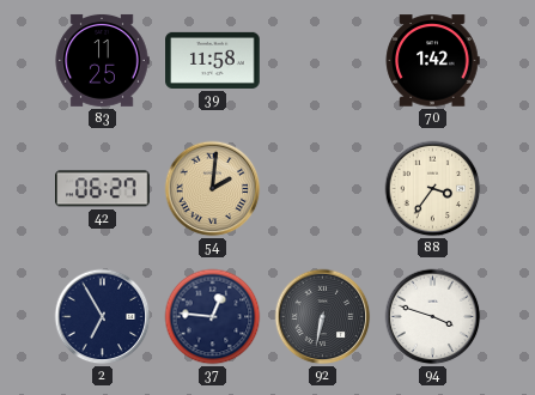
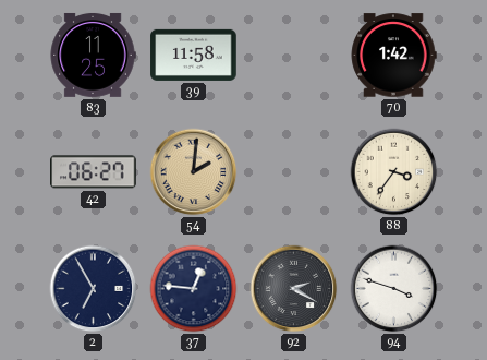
92: 6:32 -> 2:20
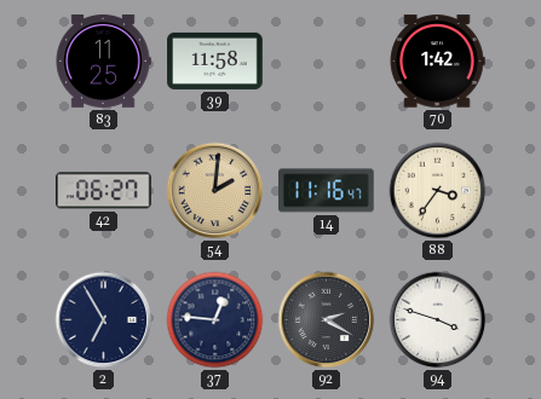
14: none -> 11:16
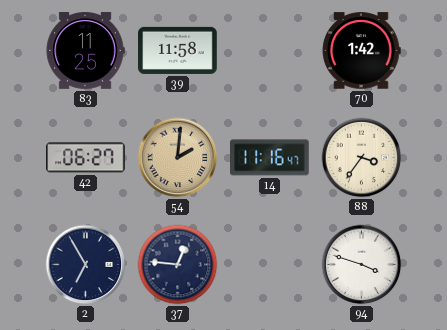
92: 2:20 -> none
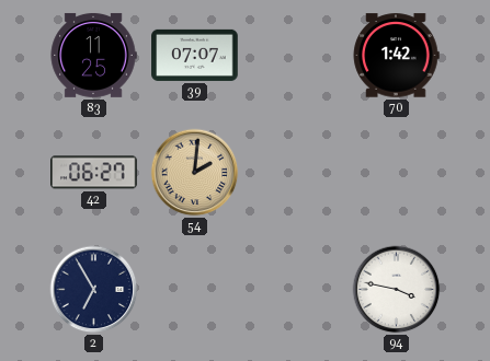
39: 11:58 -> 07:07
14: 11:16 -> none
88: 3:36 -> none
37: 12:46 -> none
94: 3:48 -> 3:47
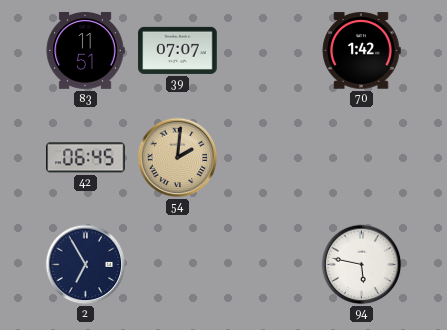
83: 11:25 -> 11:51
42: 06:27 -> 06:45
94: 3:47 -> 5:47
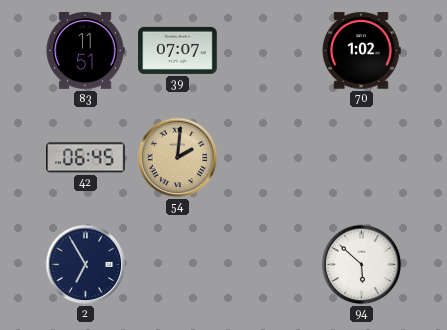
70: 1:42 -> 1:02
94: 5:47 -> 5:52
